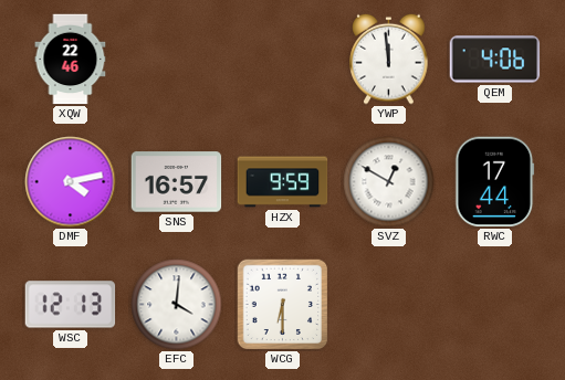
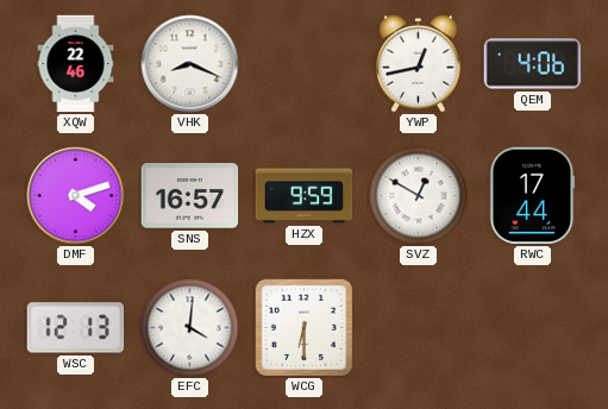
VHK: none -> 8:19
YWP: 11:59 -> 12:43
DMF: 4:13 -> 4:12
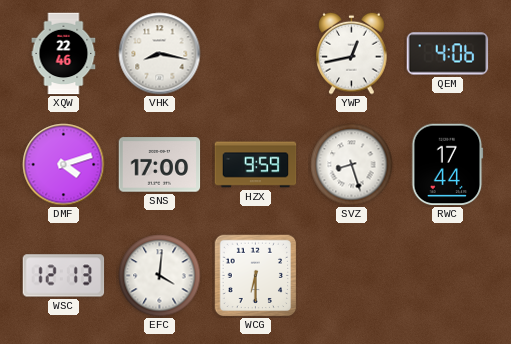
VHK: 8:19 -> 8:17
SNS: 16:57 -> 17:00
SVZ: 12:50 -> 8:27
